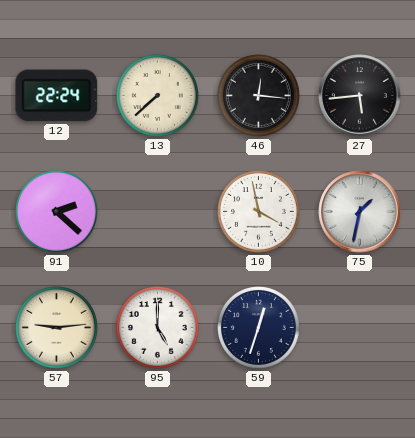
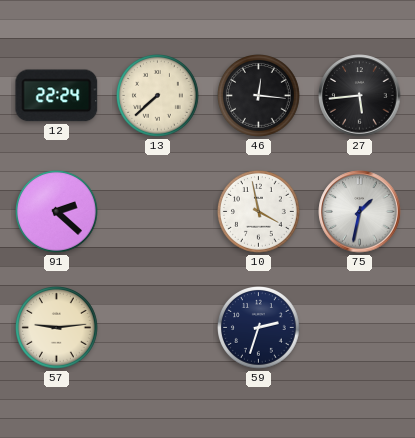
95: 5:00 -> none
59: 12:33 -> 2:33
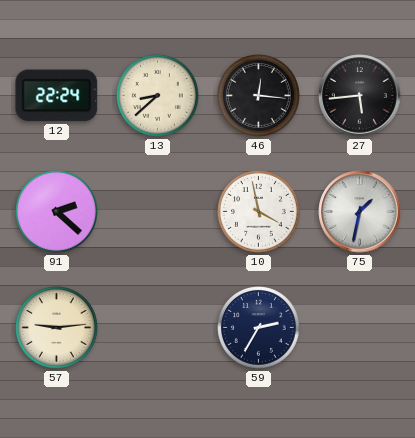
13: 7:38 -> 8:38
59: 2:33 -> 2:35
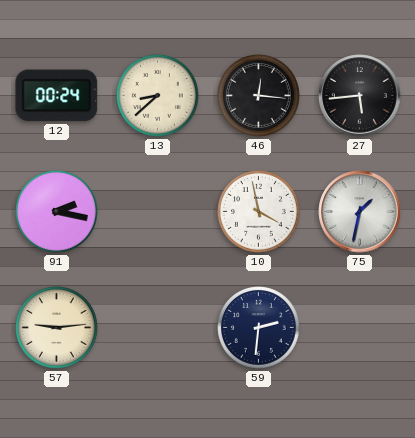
12: 22:24 -> 00:24
91: 2:22 -> 2:17
59: 2:35 -> 2:31
